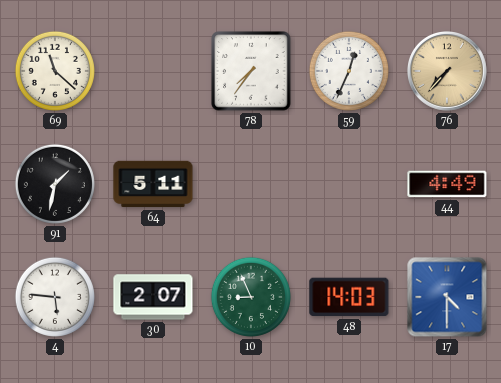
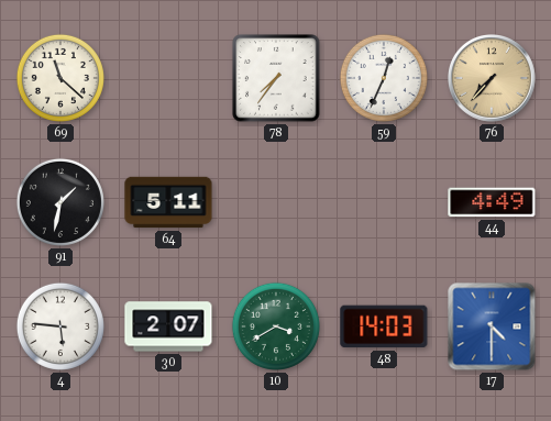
10: 8:56 -> 3:40
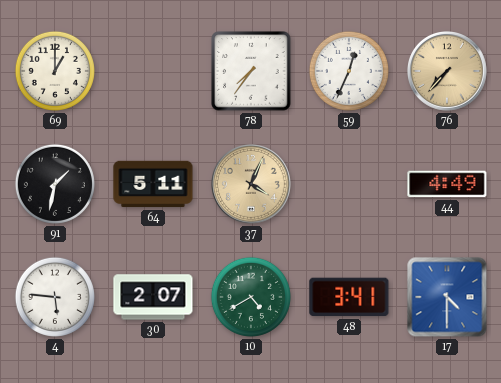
69: 11:22 -> 1:00
37: none -> 4:04
10: 3:40 -> 4:40
48: 14:03 -> 3:41
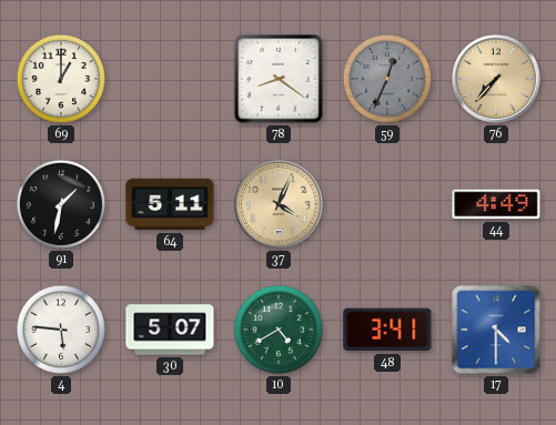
78: 7:36 -> 8:21
59 dial: white -> grey
30: 2:07 -> 5:07
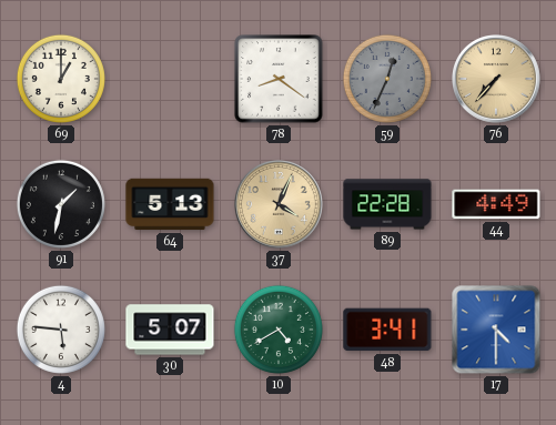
64: 5:11 -> 5:13
89: none -> 22:28
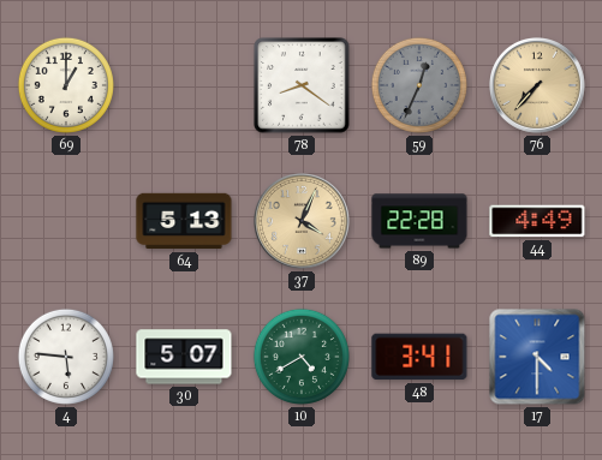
91: 1:32 -> none
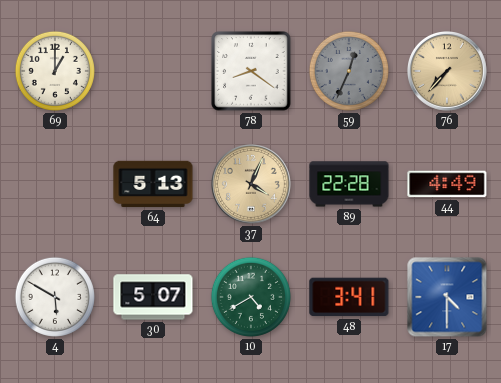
4: 5:46 -> 5:50
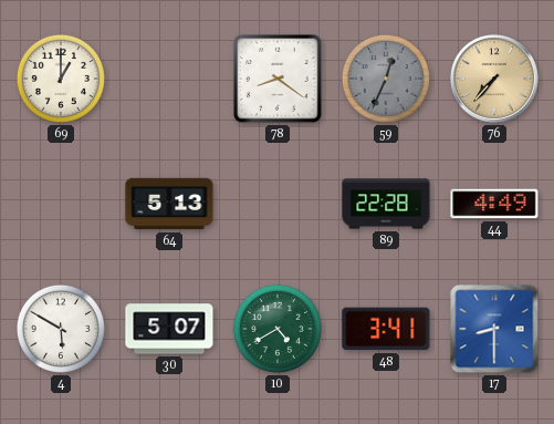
37: 4:04 -> none
17: 4:30 -> 8:30
